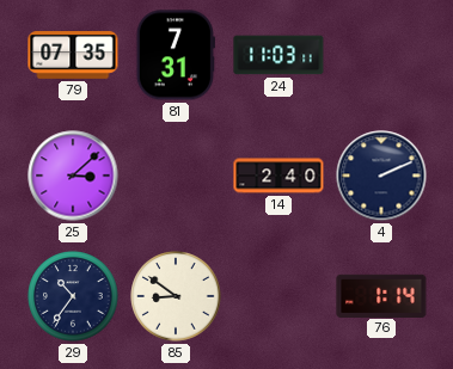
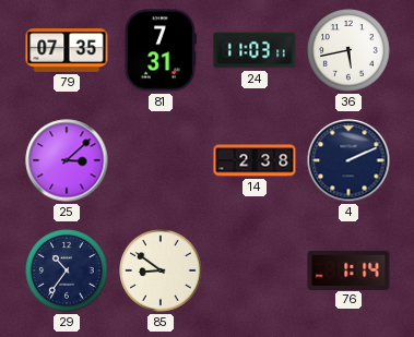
36: none -> 5:43
14: 2:40 -> 2:38
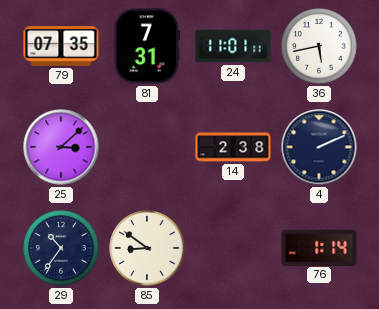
24: 11:03 -> 11:01
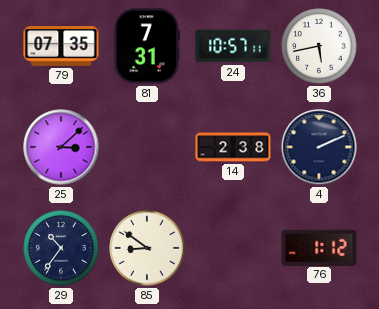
24: 11:01 -> 10:57
76: 1:14 -> 1:12
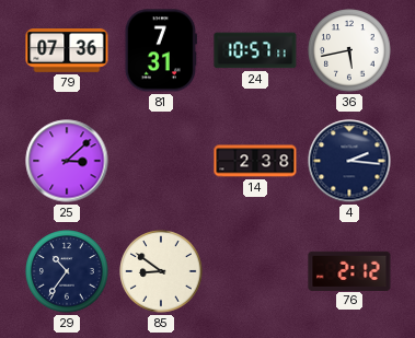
79: 07:35 -> 07:36
4: 2:11 -> 2:16
76: 1:12 -> 2:12
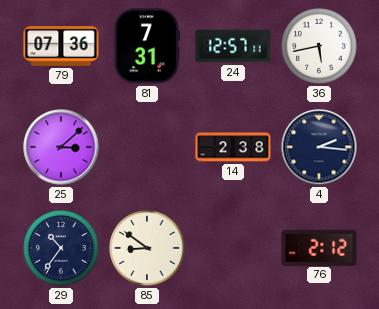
24: 10:57 -> 12:57
